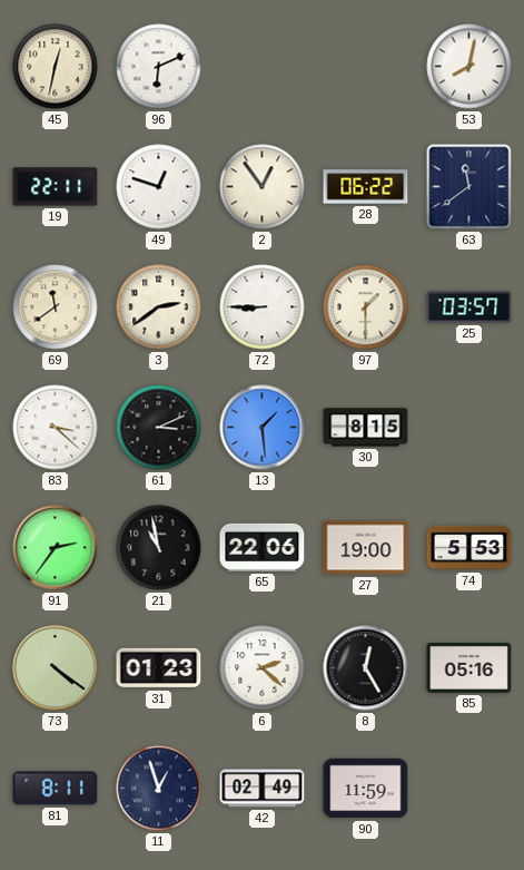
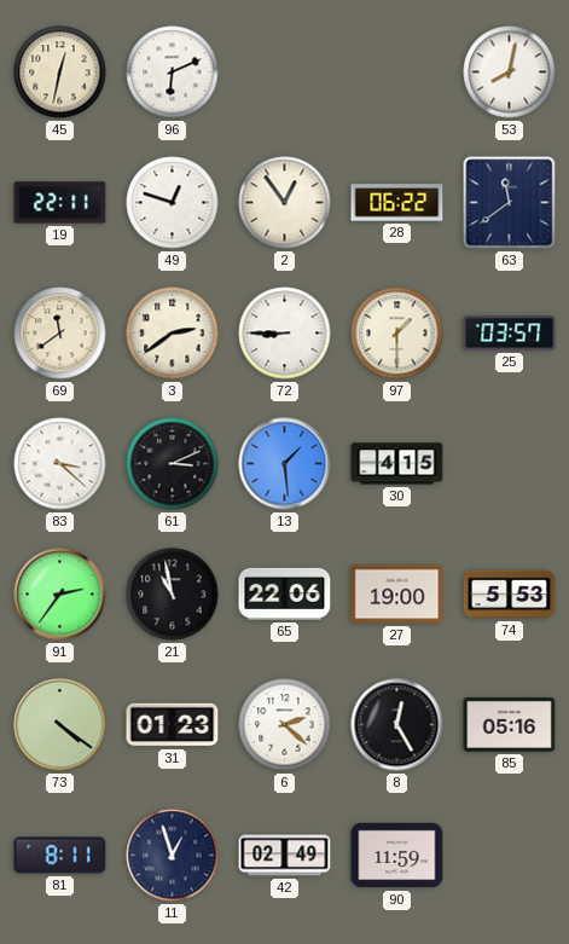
30: 8:15 -> 4:15
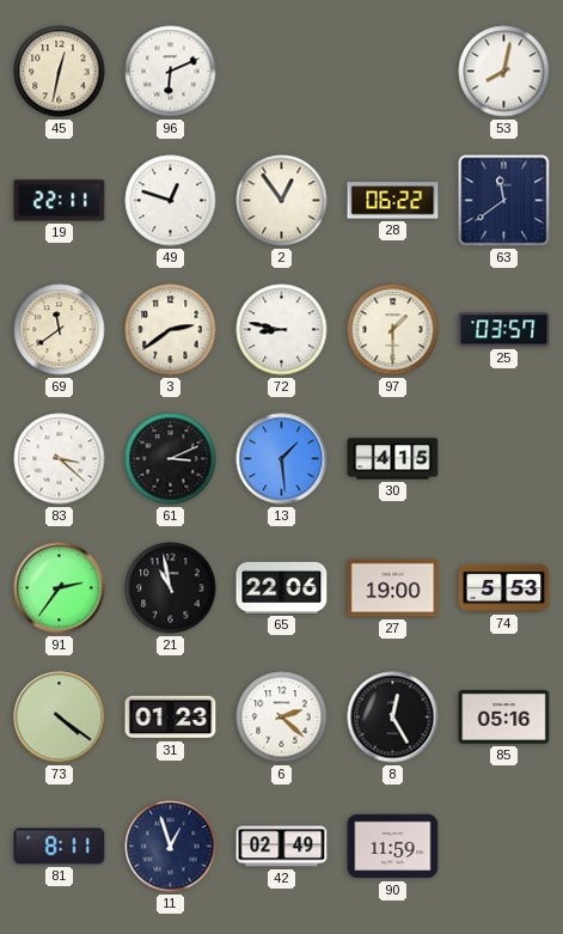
72: 8:45 -> 8:47
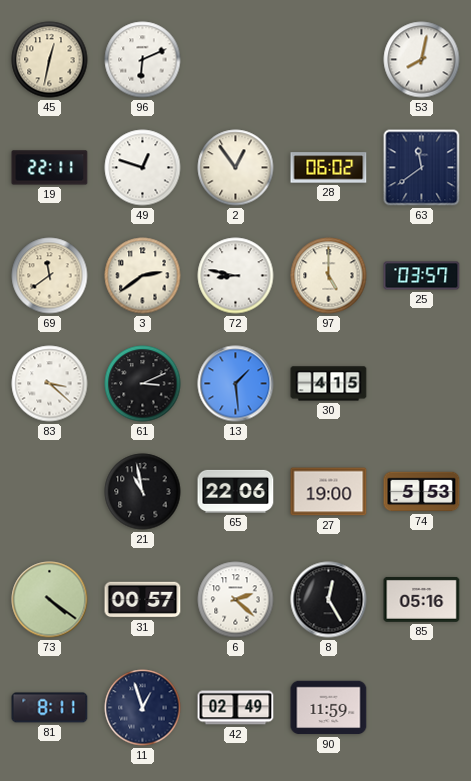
28: 06:22 -> 06:02
97: 1:30 -> 5:00
91: 2:36 -> none
31: 01:23 -> 00:57
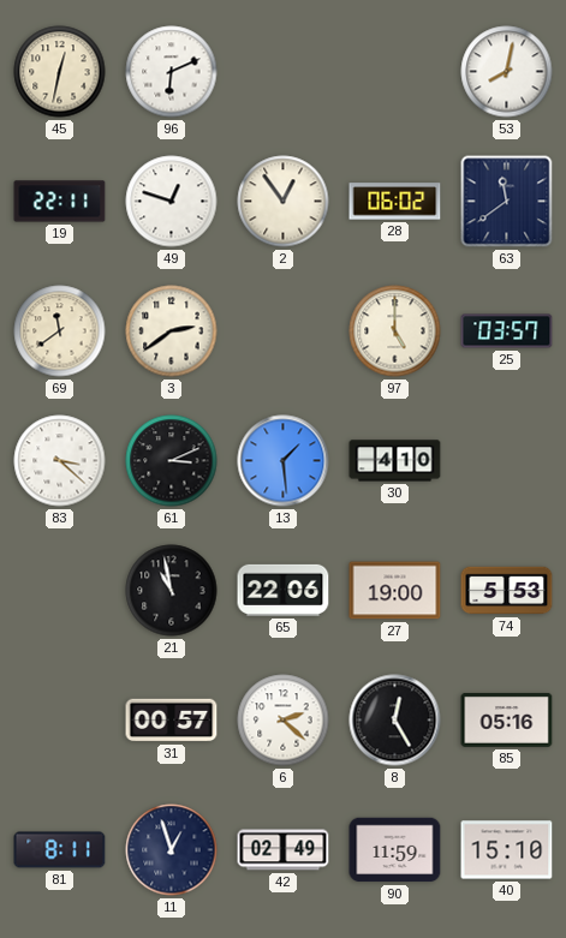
72: 8:47 -> none
30: 4:15 -> 4:10
73: 4:21 -> none
40: none -> 15:10
